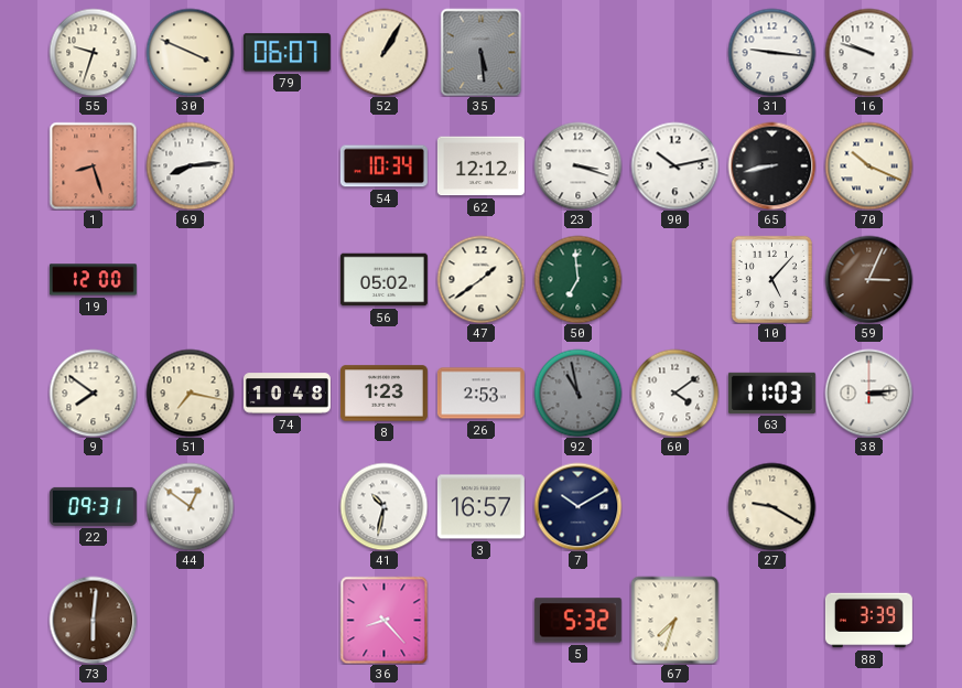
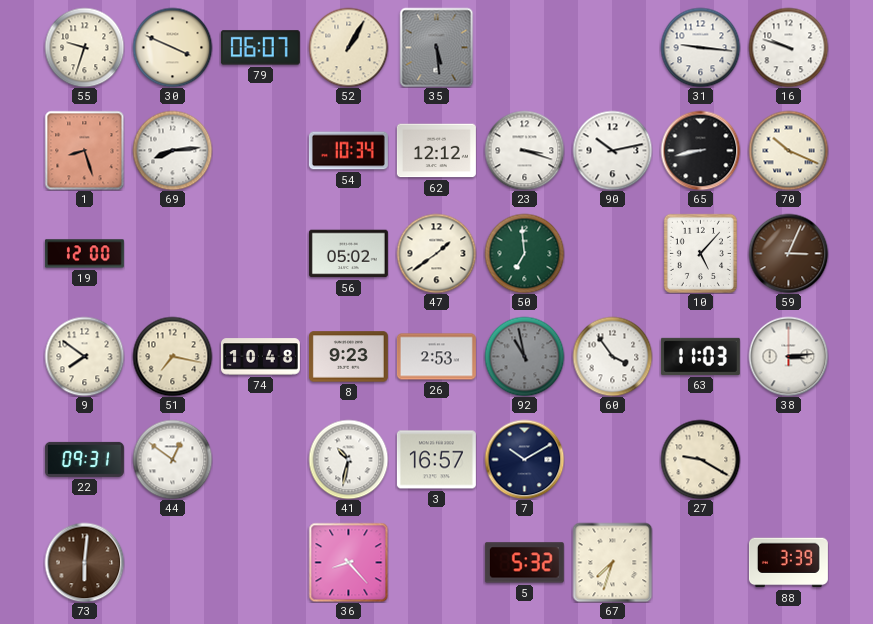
8: 1:23 -> 9:23
60: 4:09 -> 3:54
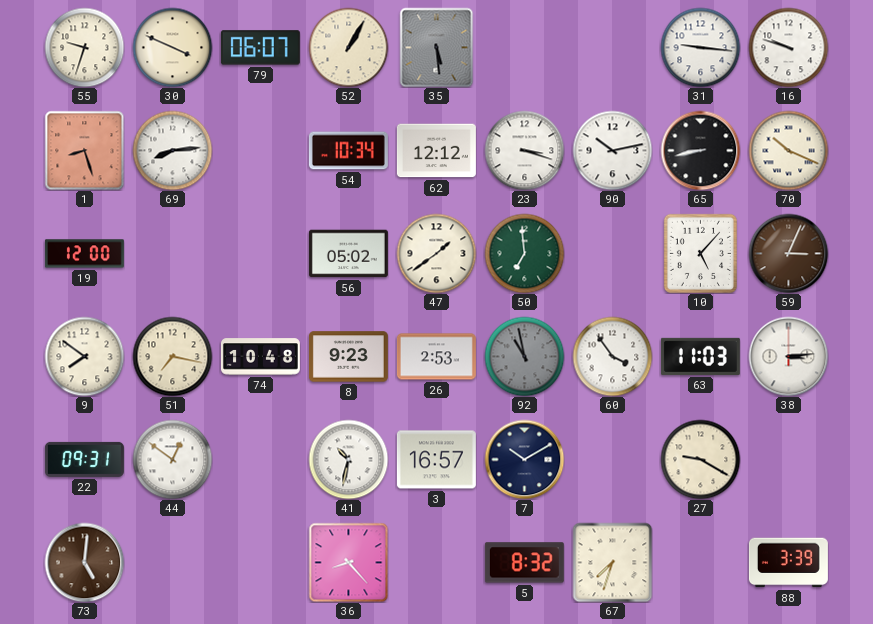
73: 6:01 -> 5:01
5: 5:32 -> 8:32
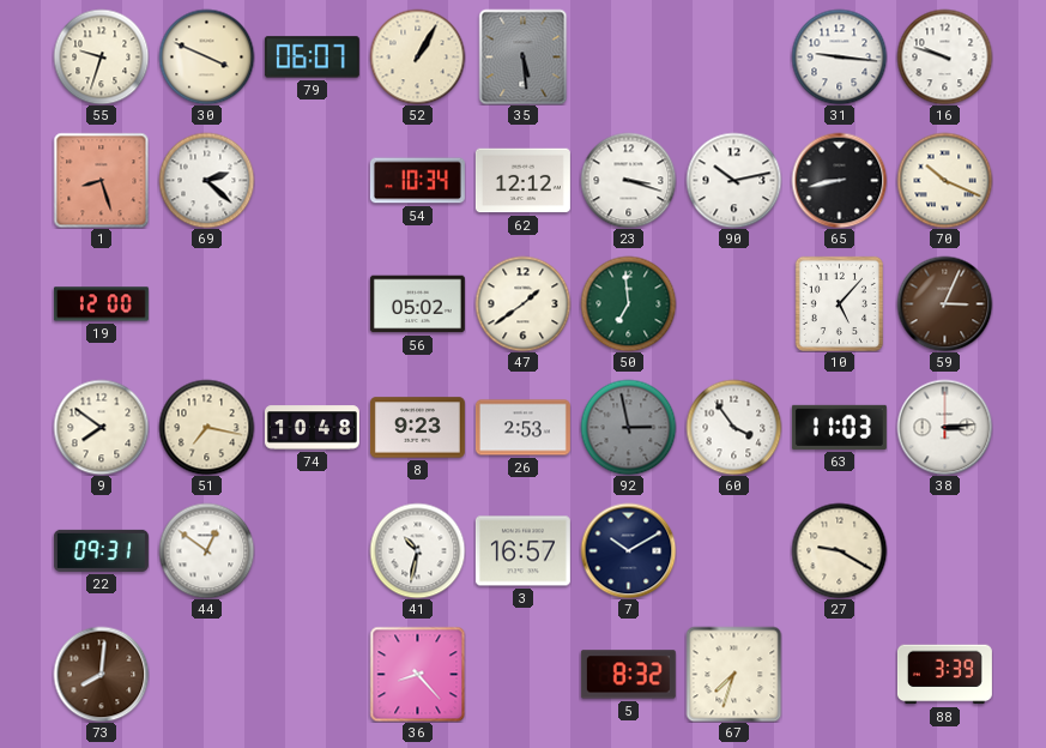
69: 8:14 -> 2:22
92: 10:58 -> 2:58
73: 5:01 -> 8:01
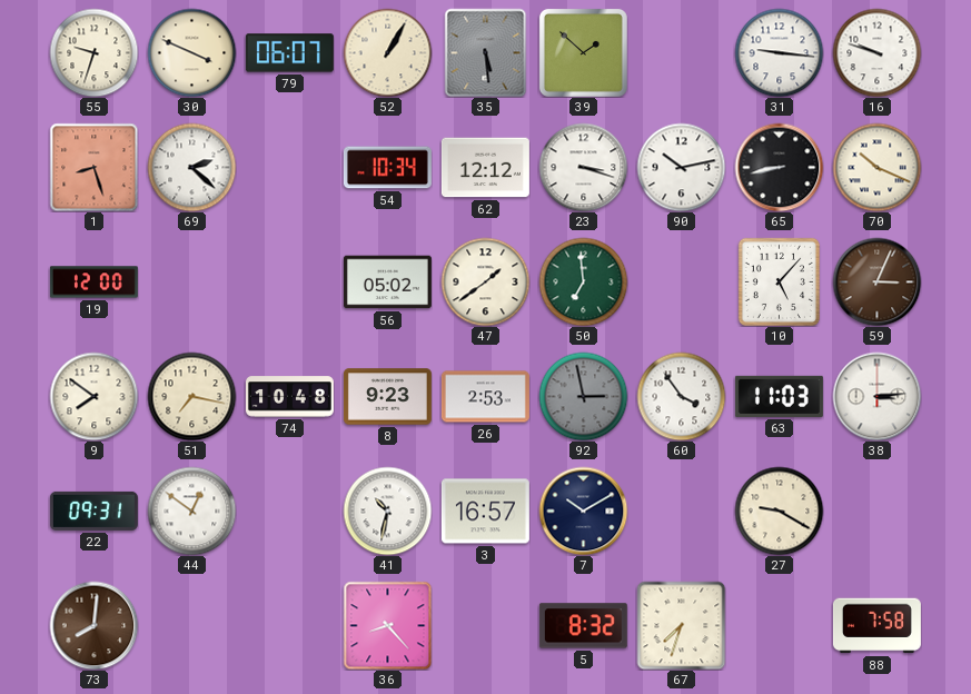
39: none -> 1:52
88: 3:39 -> 7:58
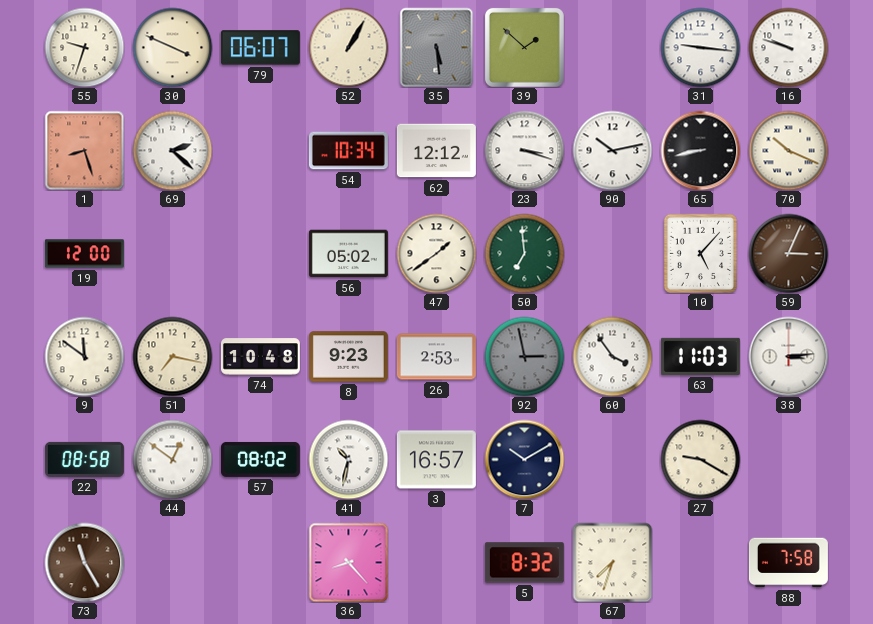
9: 7:51 -> 11:51
22: 09:31 -> 08:58
57: none -> 08:02
73: 8:01 -> 11:25
